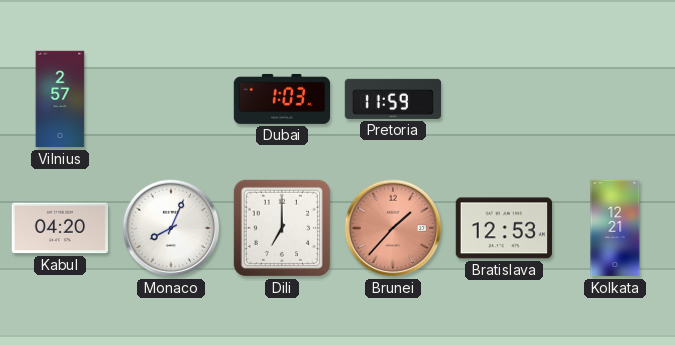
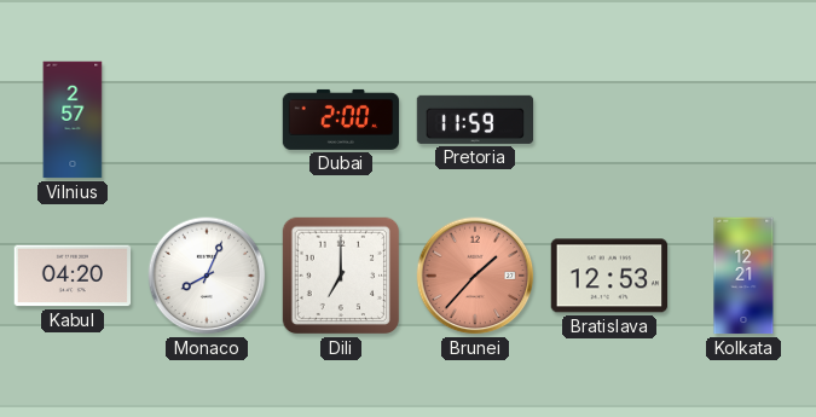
Dubai: 1:03 -> 2:00
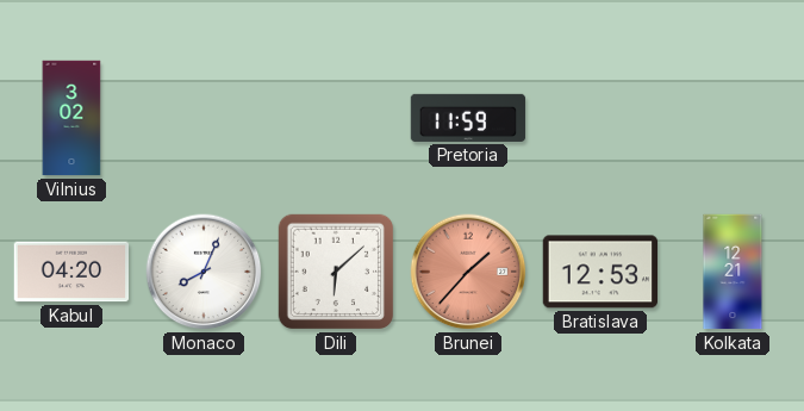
Vilnius: 2:57 -> 3:02
Dubai: 2:00 -> none
Dili: 7:00 -> 6:08
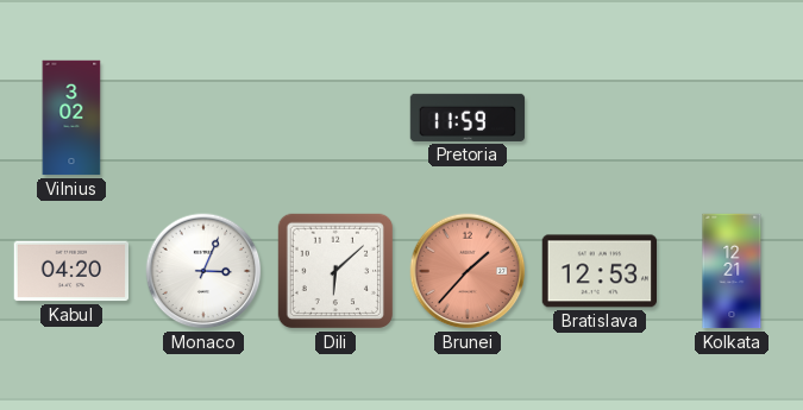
Monaco: 8:04 -> 3:04
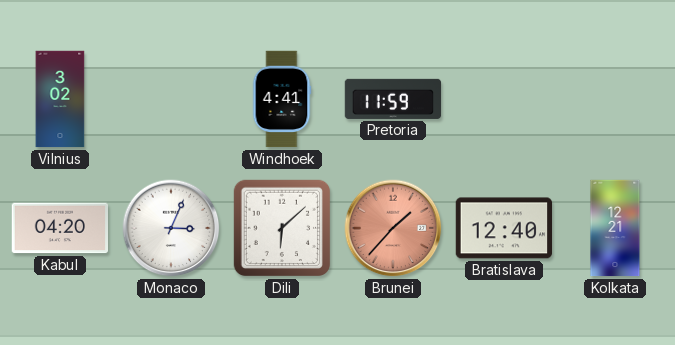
Windhoek: none -> 4:41
Bratislava: 12:53 -> 12:40
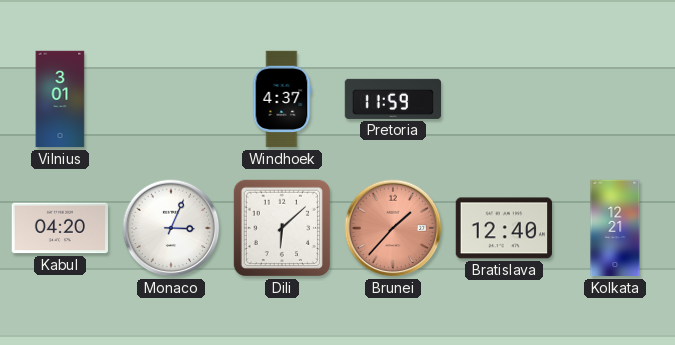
Vilnius: 3:02 -> 3:01
Windhoek: 4:41 -> 4:37
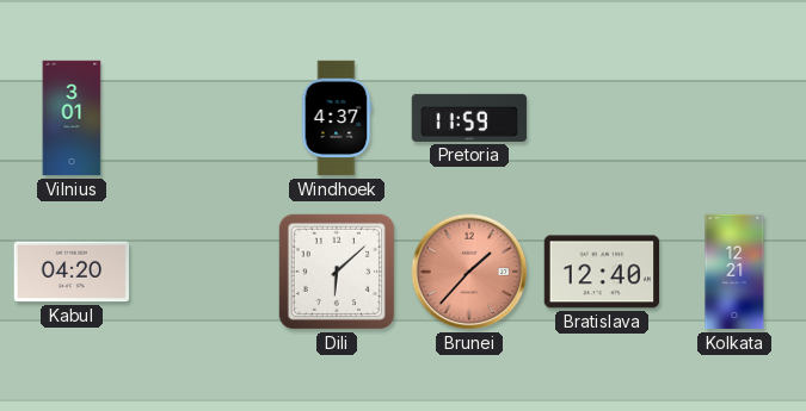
Monaco: 3:04 -> none
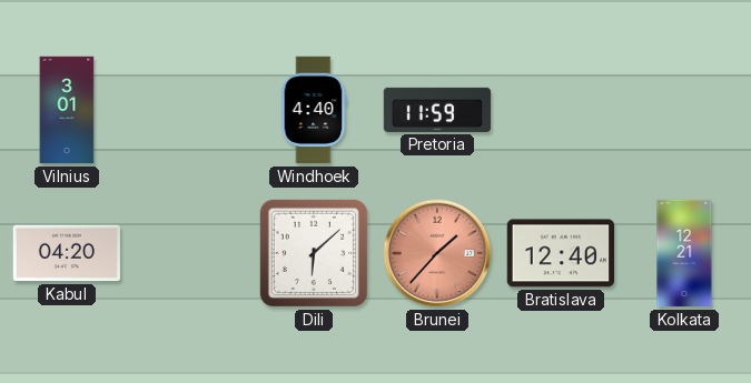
Windhoek: 4:37 -> 4:40
